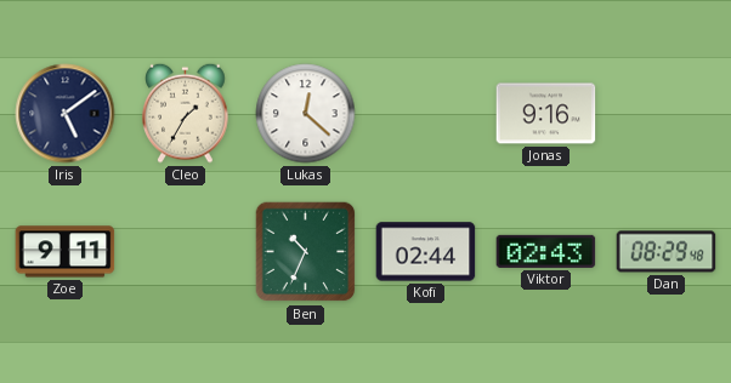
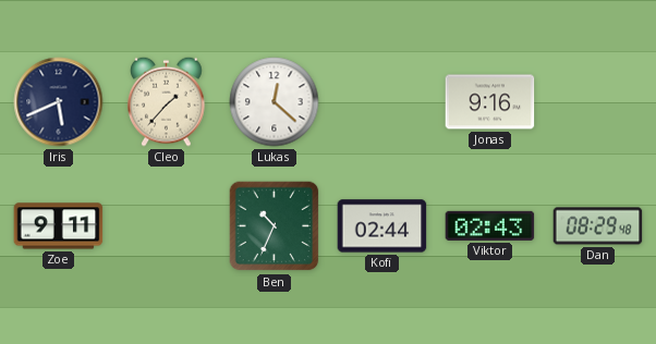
Iris: 5:09 -> 5:41
Cleo: 1:35 -> 1:37
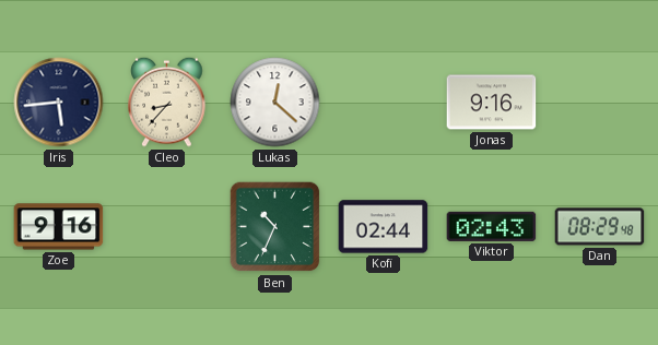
Iris: 5:41 -> 5:44
Cleo: 1:37 -> 8:37
Zoe: 9:11 -> 9:16
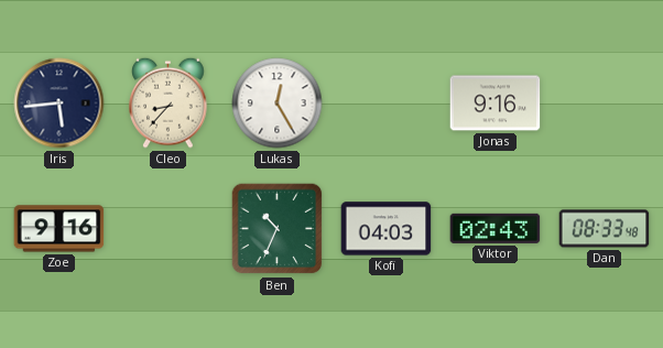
Lukas: 12:22 -> 12:25
Kofi: 02:44 -> 04:03
Dan: 08:29 -> 08:33
